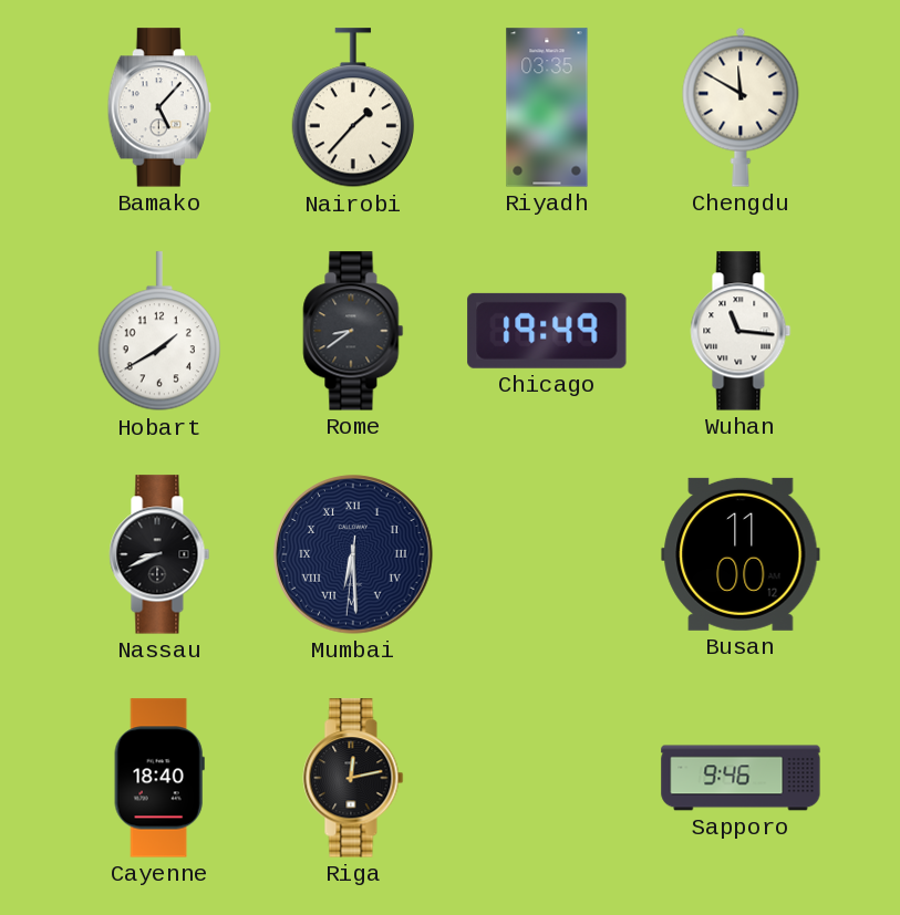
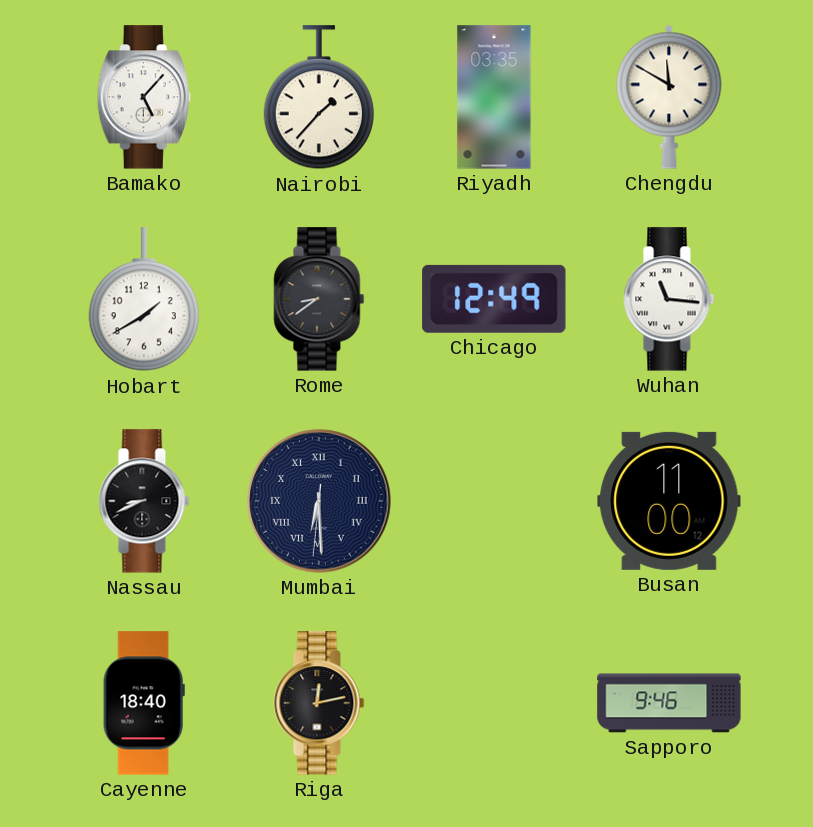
Chicago: 19:49 -> 12:49
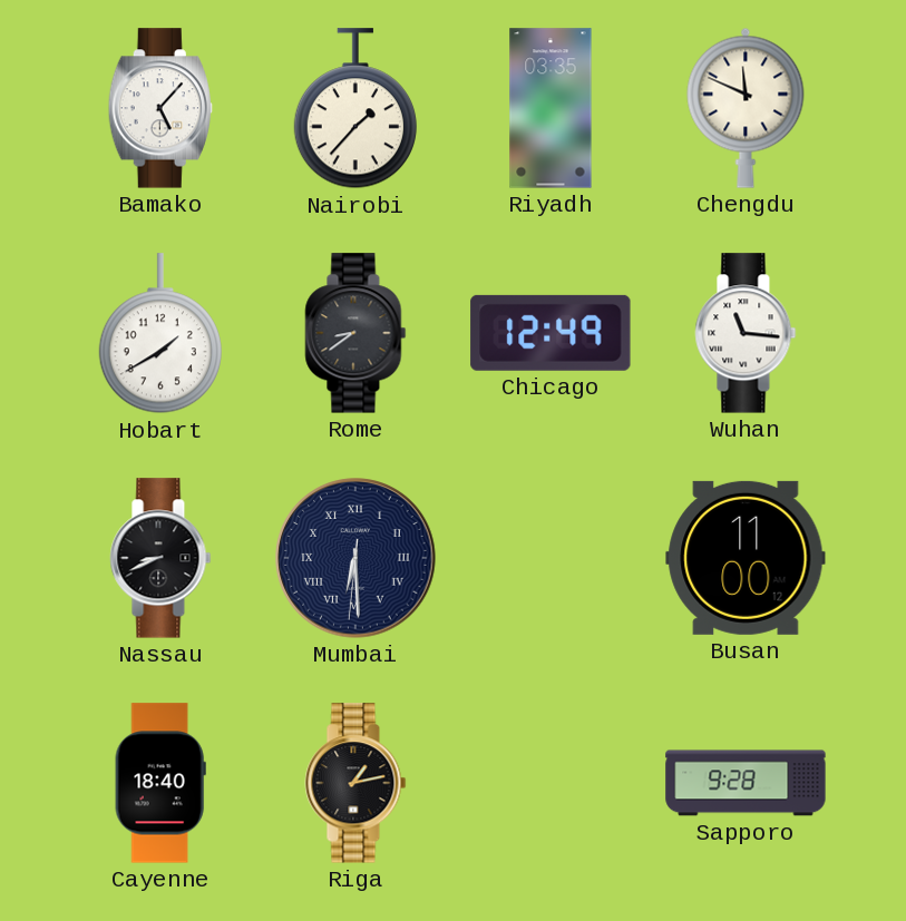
Chengdu: 11:50 -> 11:49
Riga: 12:13 -> 1:13
Sapporo: 9:46 -> 9:28
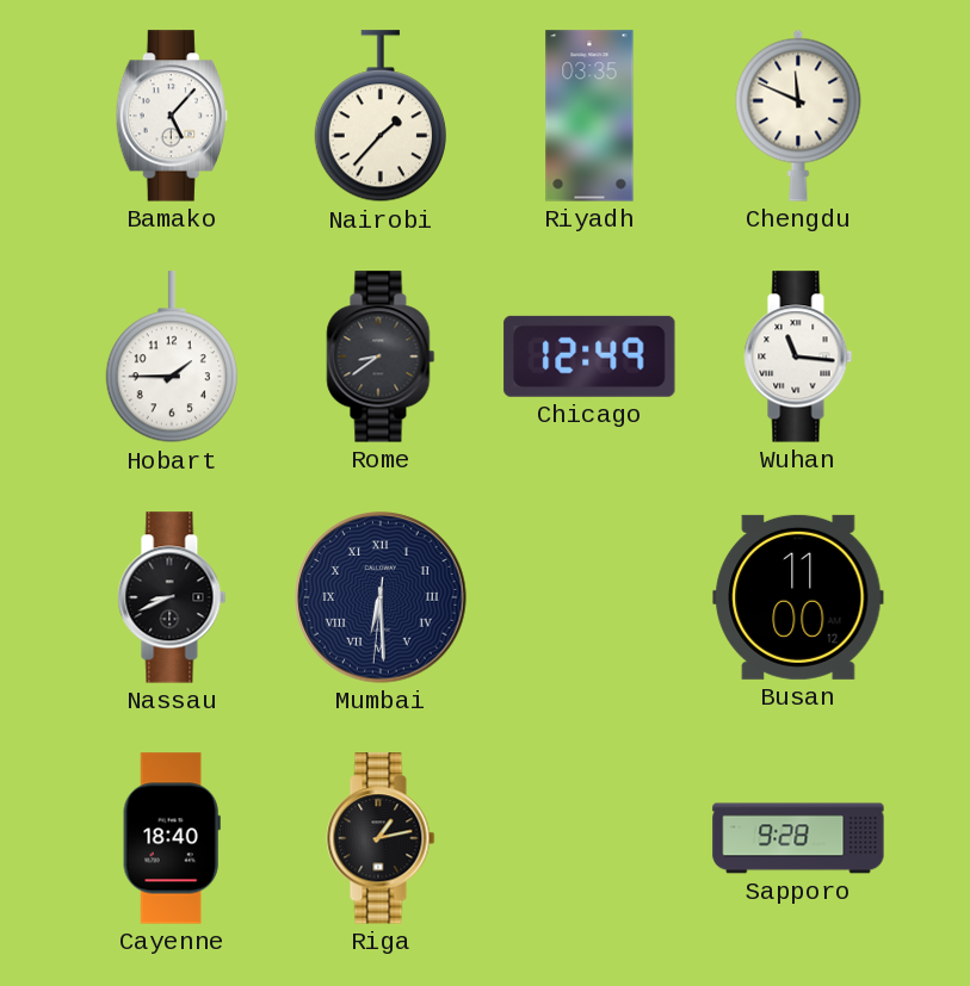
Hobart: 1:40 -> 1:45
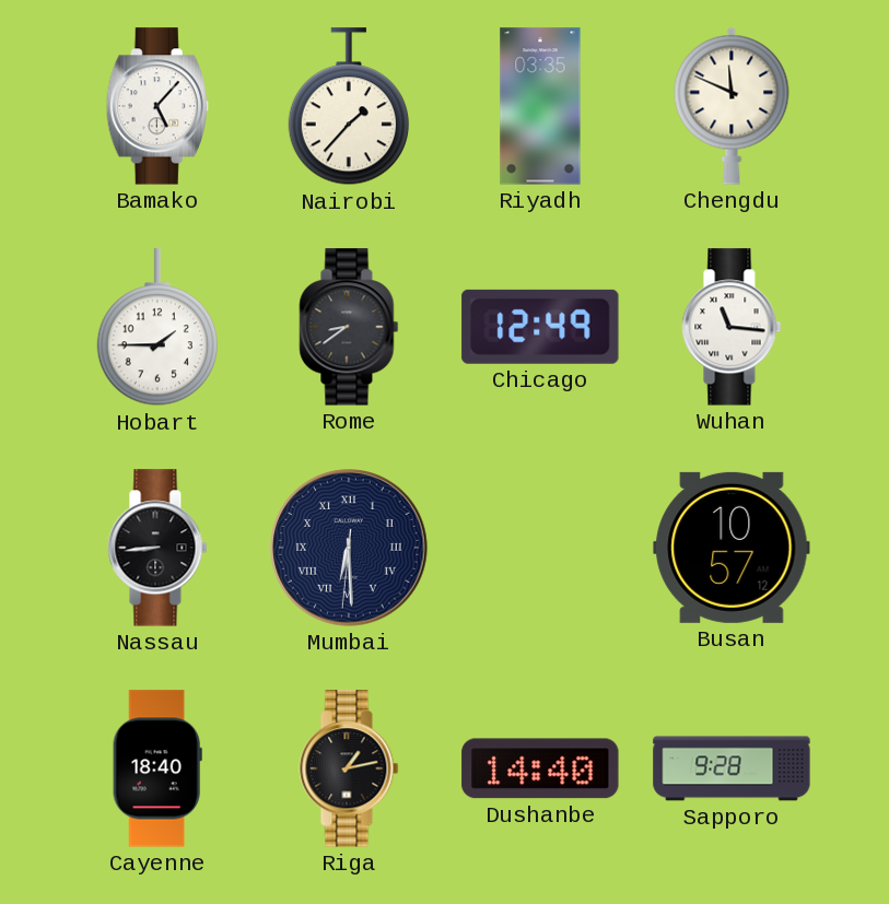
Nassau: 8:41 -> 8:44
Busan: 11:00 -> 10:57
Dushanbe: none -> 14:40
